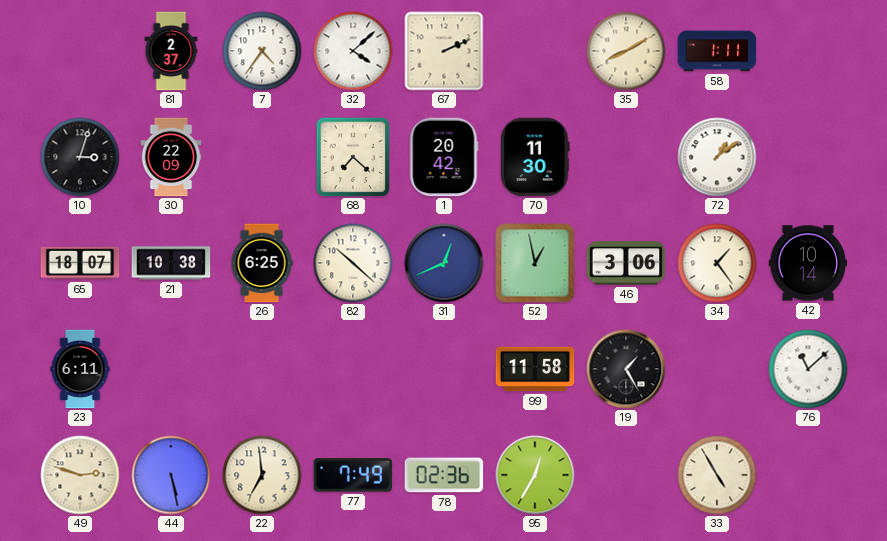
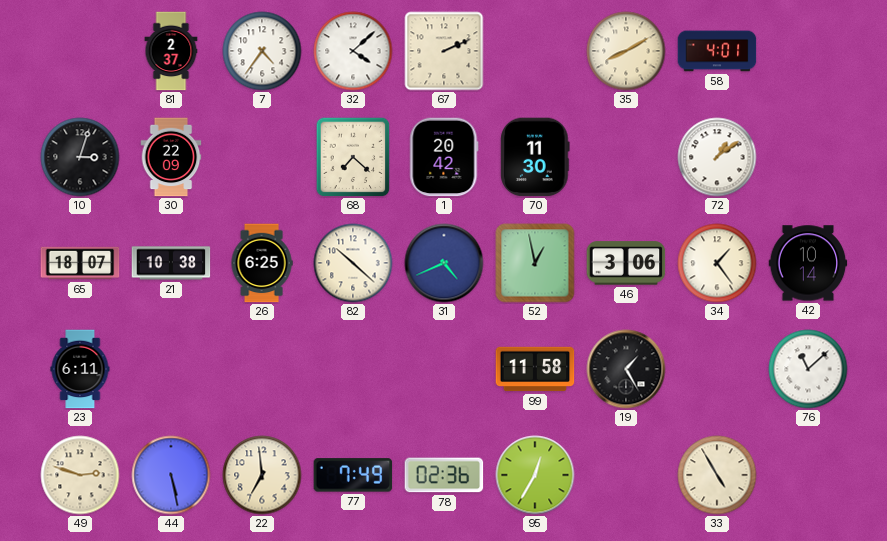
58: 1:11 -> 4:01
31: 12:41 -> 4:41
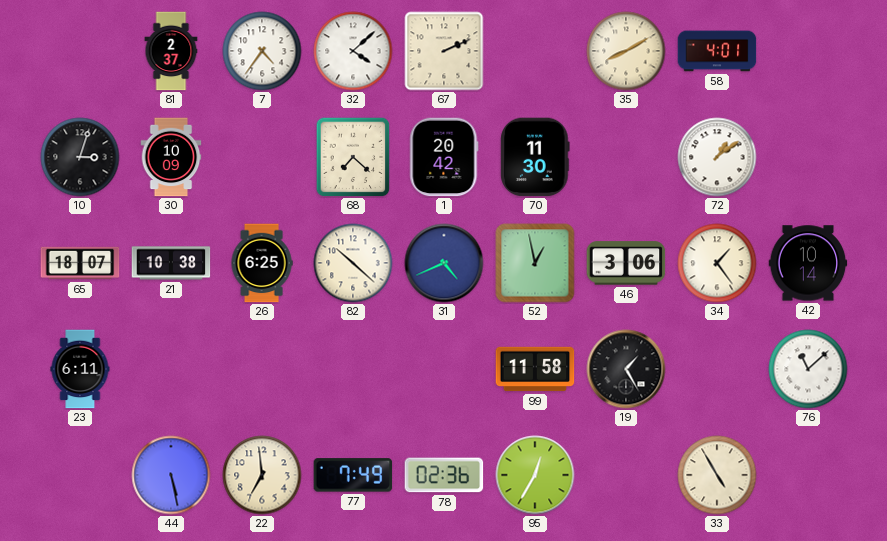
30: 22:09 -> 10:09
49: 2:48 -> none
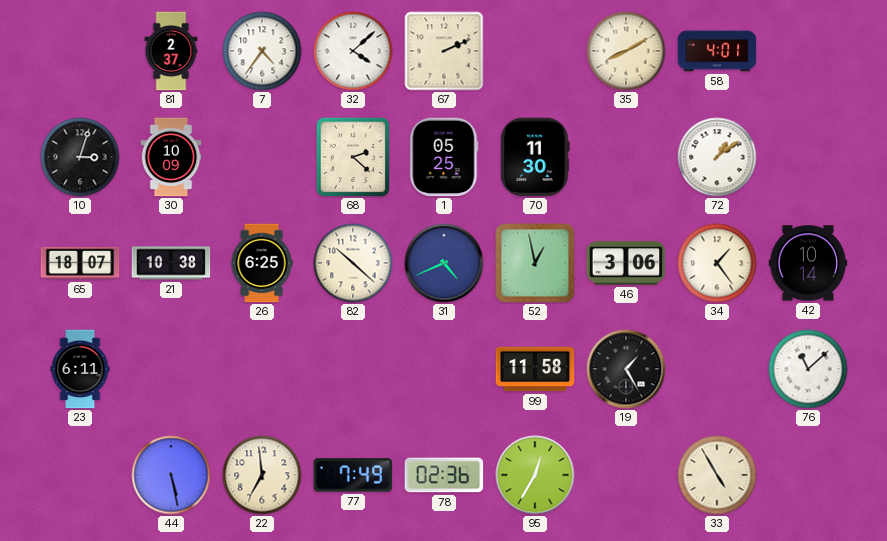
68: 7:22 -> 2:22
1: 20:42 -> 05:25
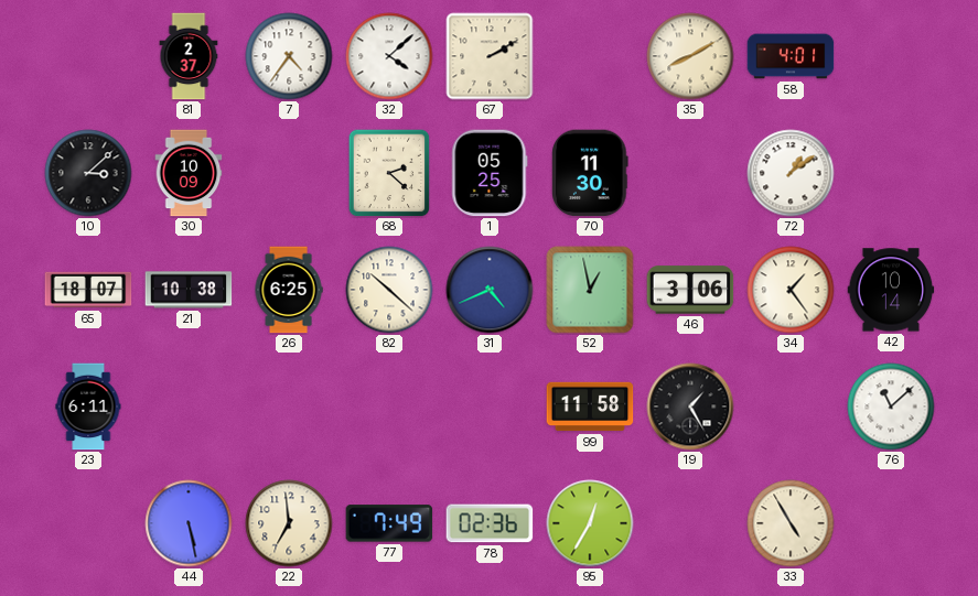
67: 2:11 -> 2:10
10: 3:03 -> 3:08
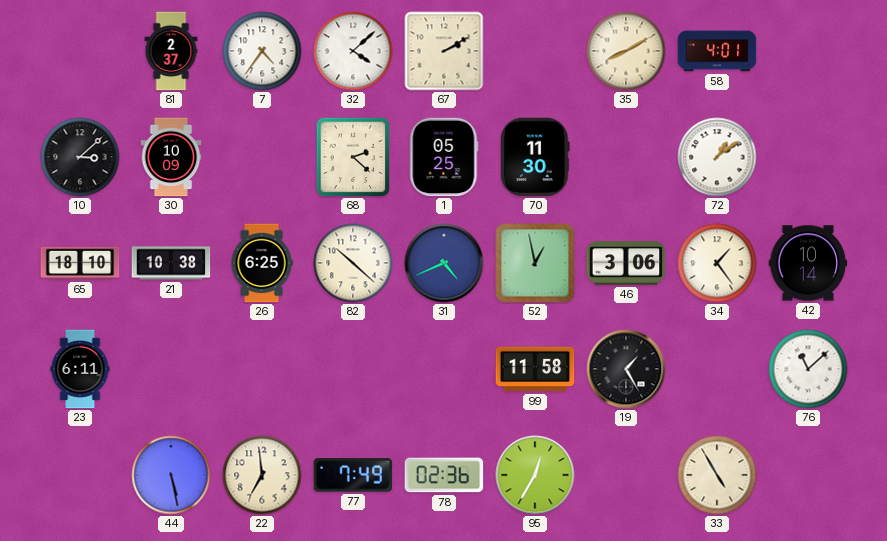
65: 18:07 -> 18:10
